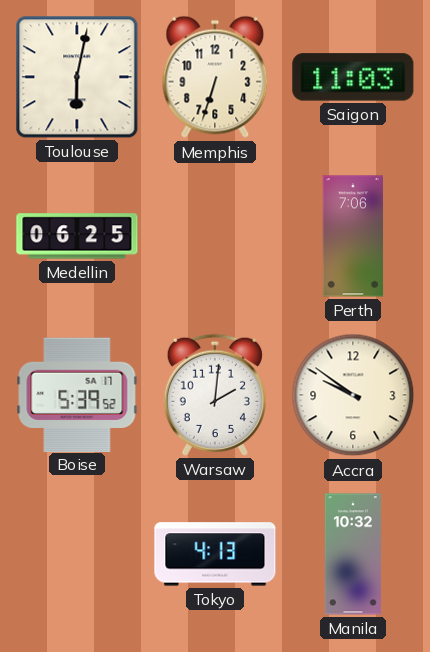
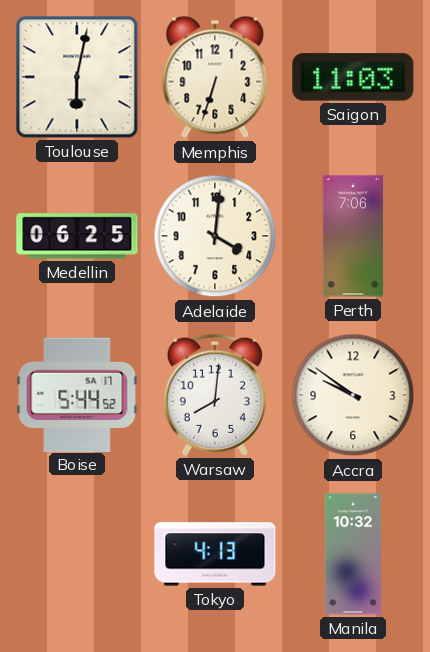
Adelaide: none -> 4:01
Boise: 5:39 -> 5:44
Warsaw: 2:01 -> 8:01
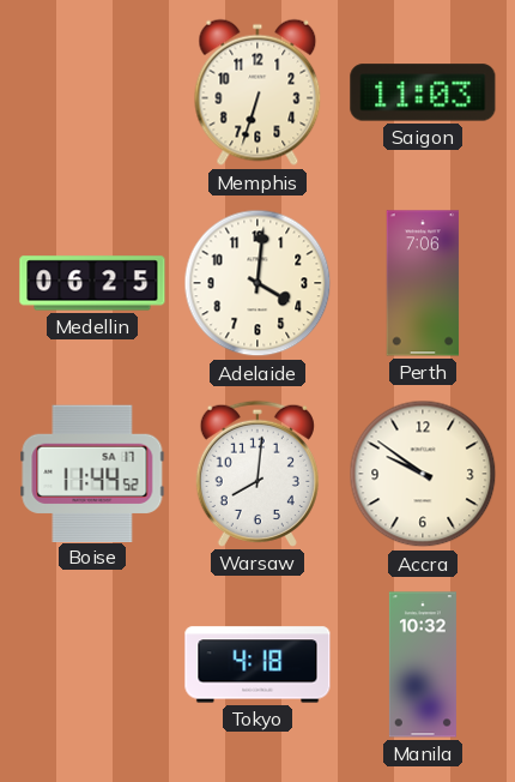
Toulouse: 6:02 -> none
Boise: 5:44 -> 11:44
Tokyo: 4:13 -> 4:18
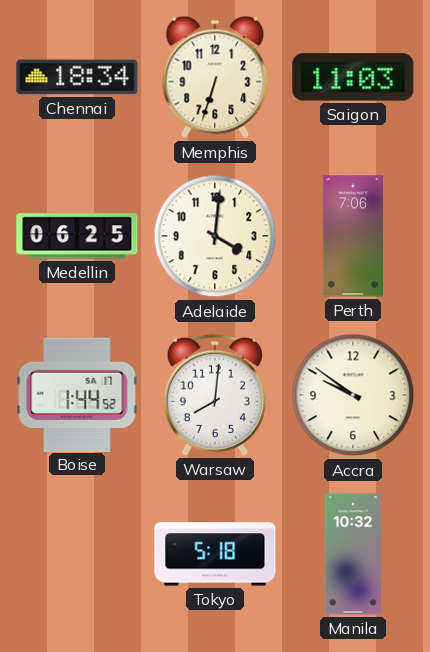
Chennai: none -> 18:34
Boise: 11:44 -> 1:44
Tokyo: 4:18 -> 5:18
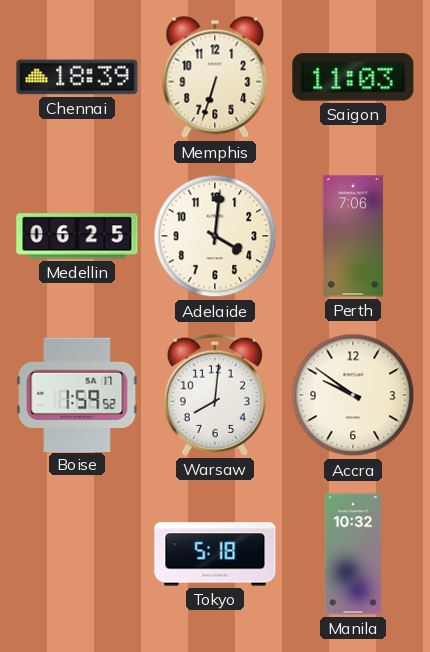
Chennai: 18:34 -> 18:39
Boise: 1:44 -> 1:59
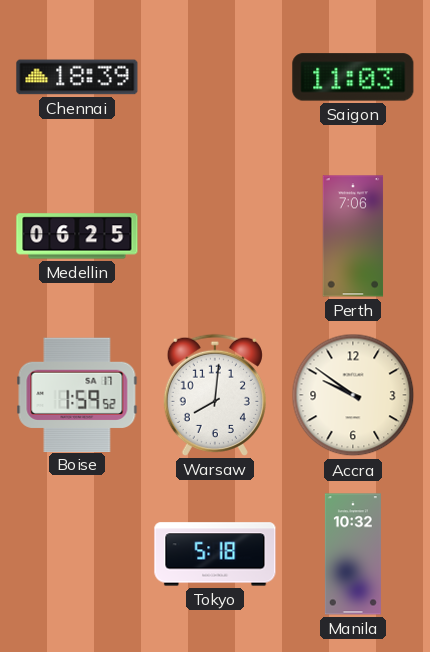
Memphis: 6:33 -> none
Adelaide: 4:01 -> none
